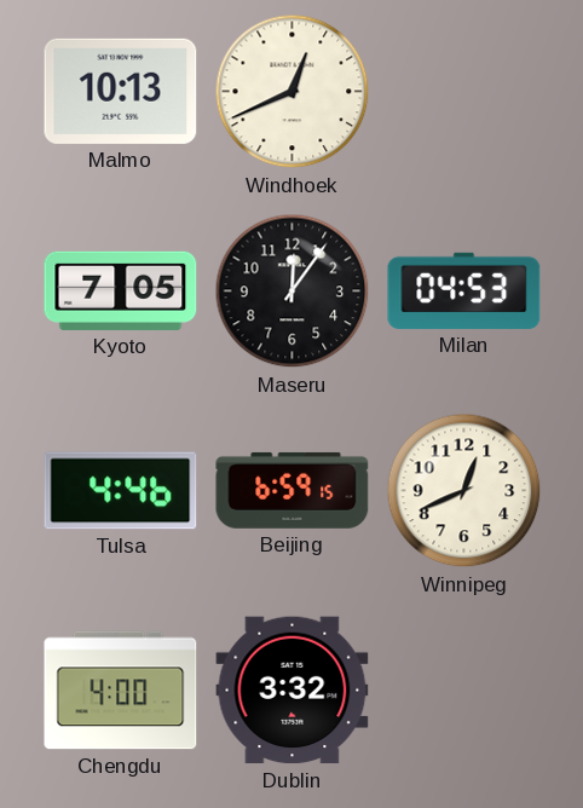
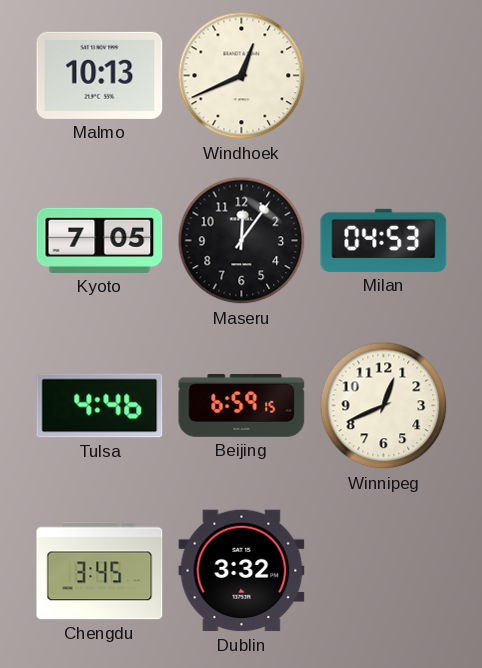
Chengdu: 4:00 -> 3:45
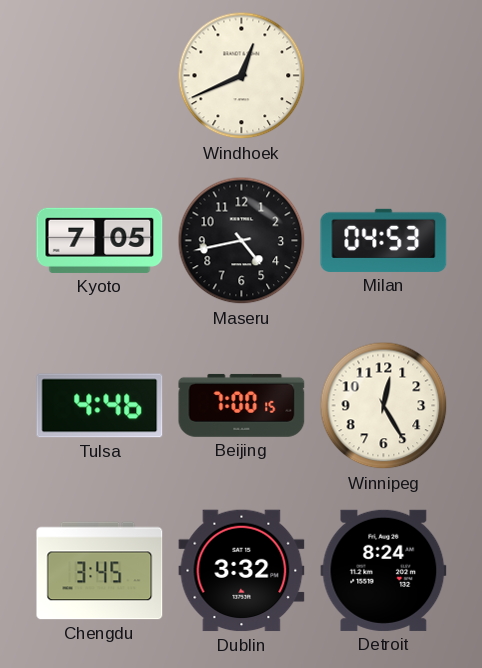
Malmo: 10:13 -> none
Maseru: 12:06 -> 4:43
Beijing: 6:59 -> 7:00
Winnipeg: 12:41 -> 12:25
Detroit: none -> 8:24
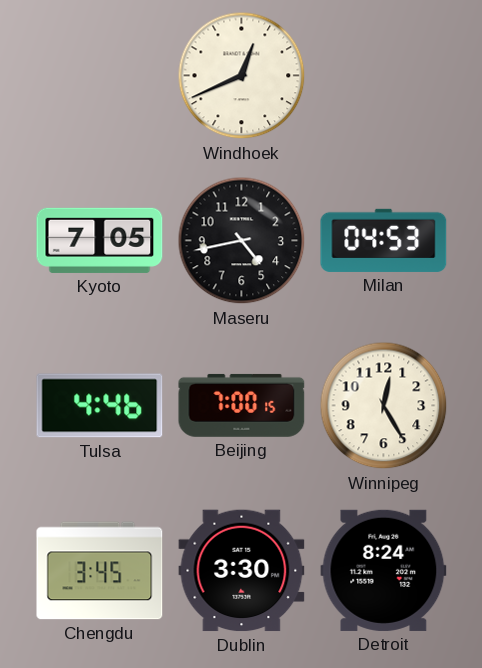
Dublin: 3:32 -> 3:30
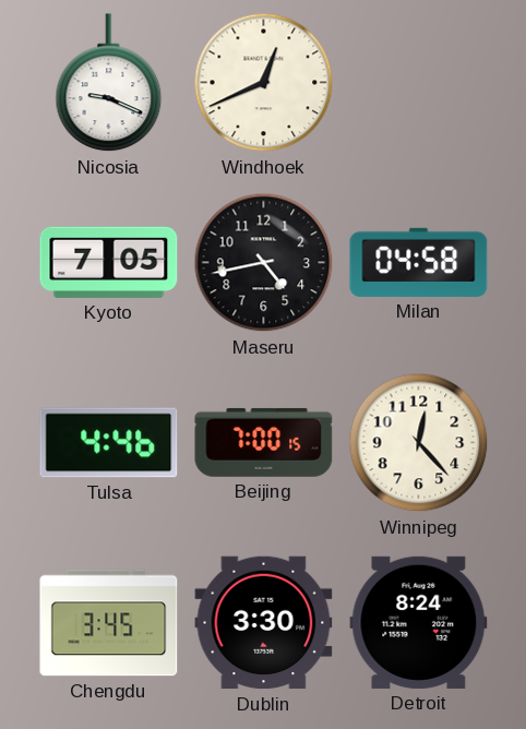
Nicosia: none -> 9:19
Milan: 04:53 -> 04:58
Winnipeg: 12:25 -> 12:23
